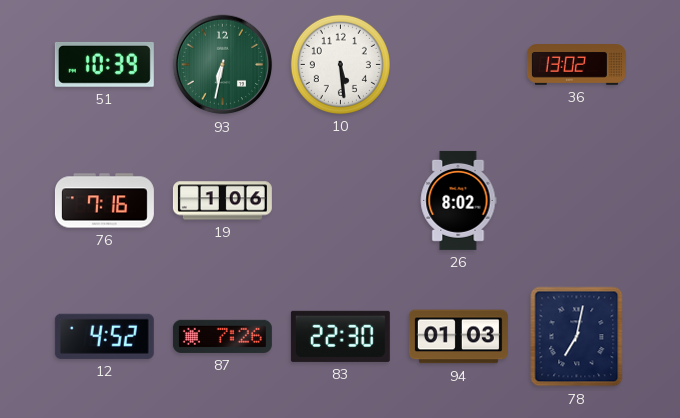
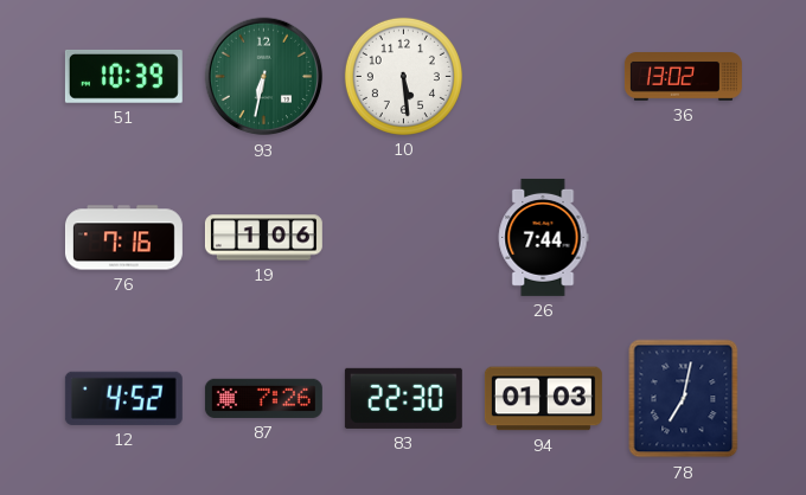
26: 8:02 -> 7:44
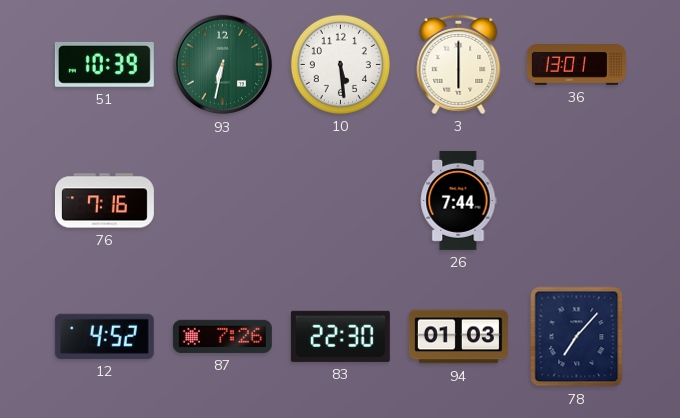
3: none -> 6:00
36: 13:02 -> 13:01
19: 1:06 -> none
78: 7:02 -> 7:07
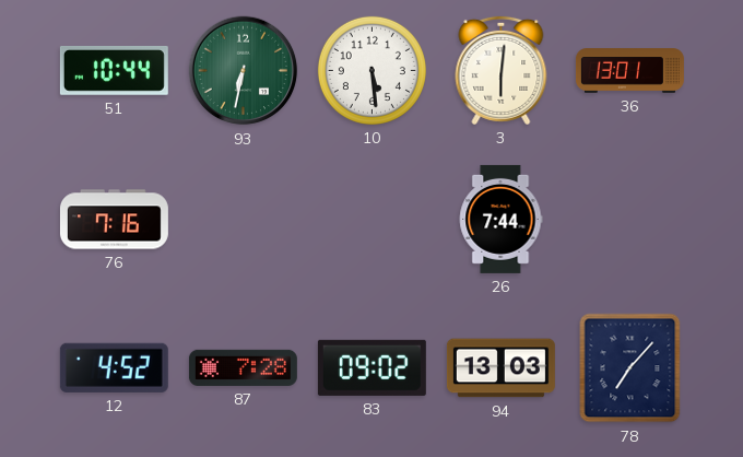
51: 10:39 -> 10:44
3: 6:00 -> 6:01
87: 7:26 -> 7:28
83: 22:30 -> 09:02
94: 01:03 -> 13:03
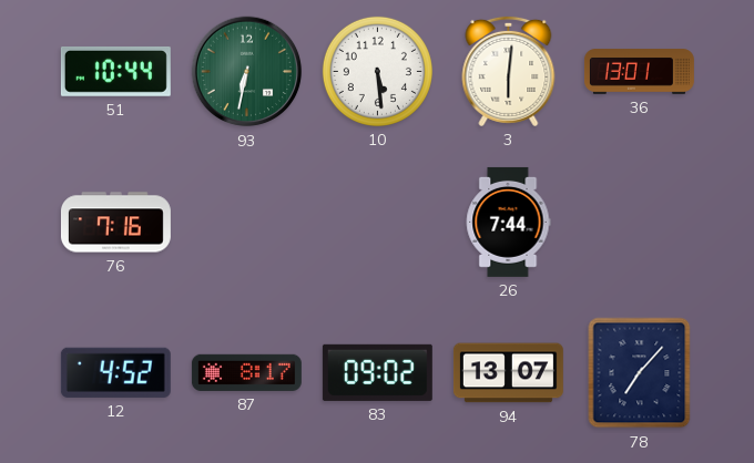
87: 7:28 -> 8:17
94: 13:03 -> 13:07
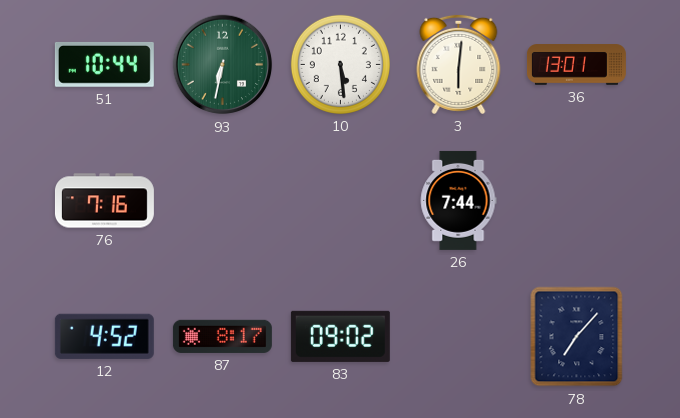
94: 13:07 -> none
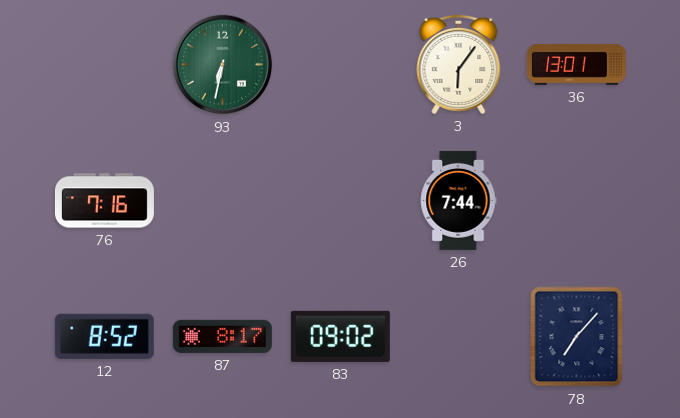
51: 10:44 -> none
10: 5:29 -> none
3: 6:01 -> 6:06
12: 4:52 -> 8:52
